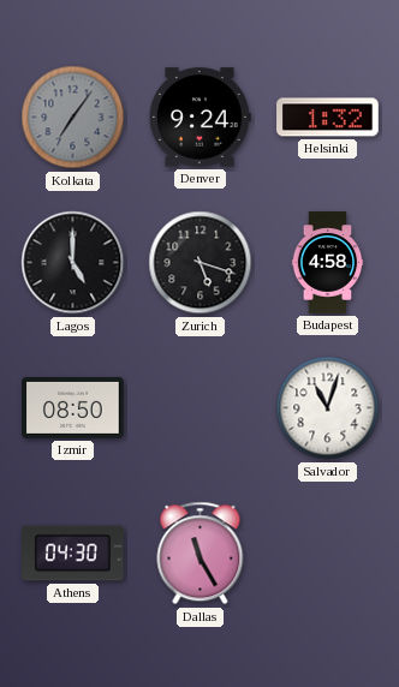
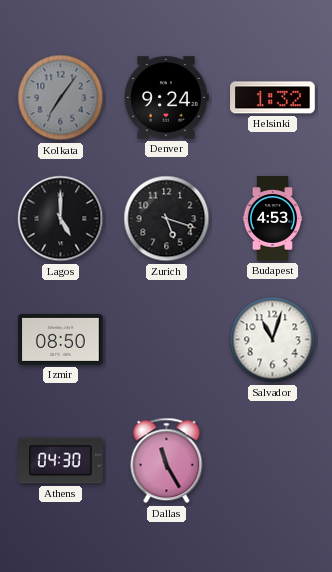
Budapest: 4:58 -> 4:53
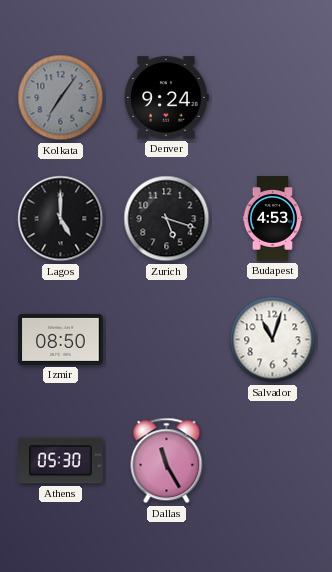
Helsinki: 1:32 -> none
Athens: 04:30 -> 05:30
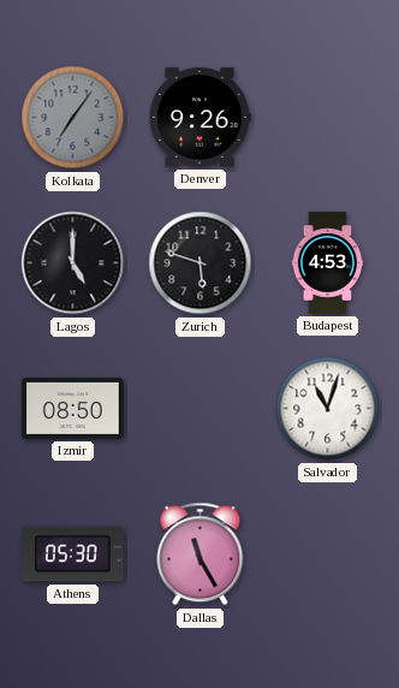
Denver: 9:24 -> 9:26
Zurich: 5:18 -> 5:48
